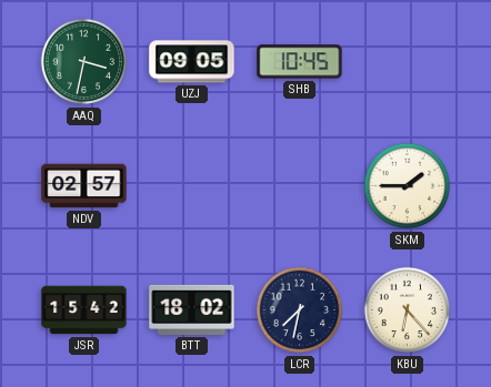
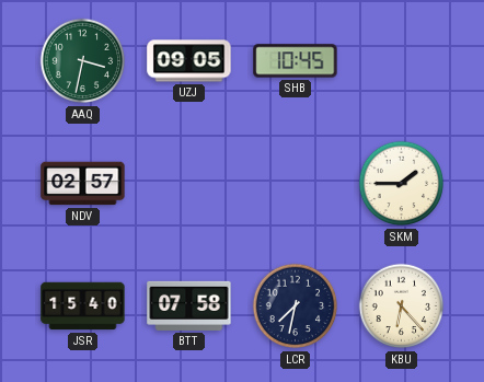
JSR: 15:42 -> 15:40
BTT: 18:02 -> 07:58
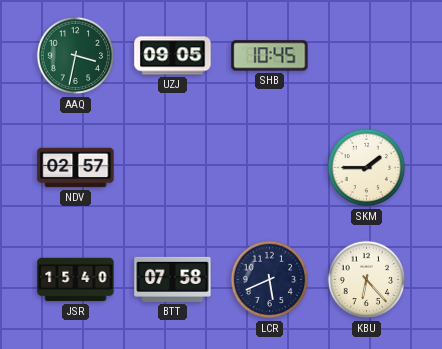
LCR: 7:32 -> 5:41
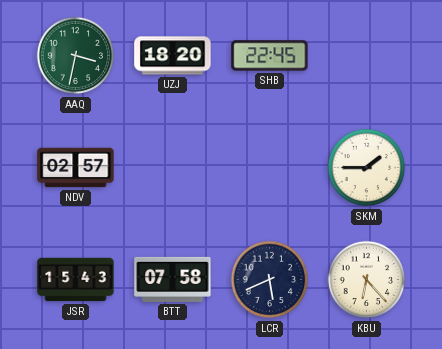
UZJ: 09:05 -> 18:20
SHB: 10:45 -> 22:45
JSR: 15:40 -> 15:43
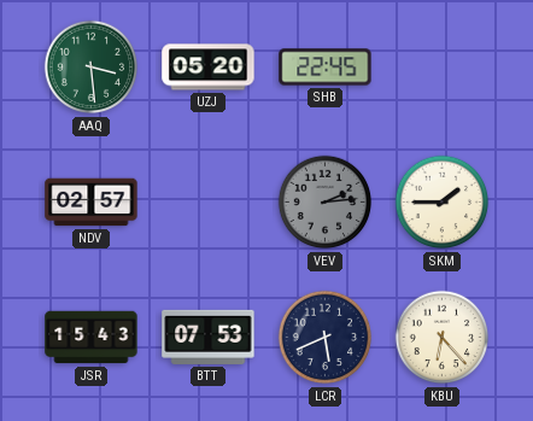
AAQ: 3:32 -> 3:29
UZJ: 18:20 -> 05:20
VEV: none -> 2:14
BTT: 07:58 -> 07:53
